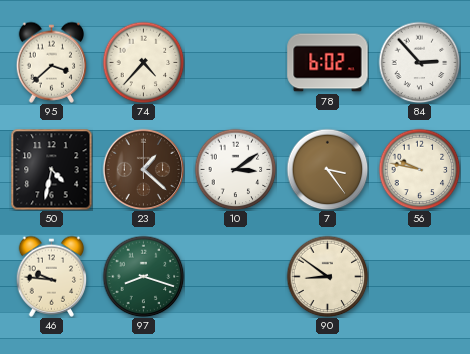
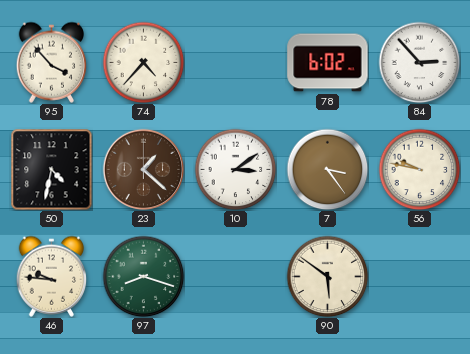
95: 3:38 -> 3:53
90: 8:51 -> 5:51
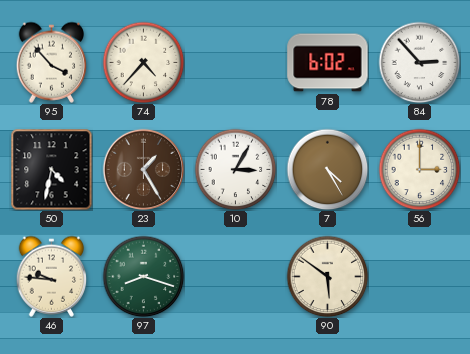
23: 1:22 -> 1:25
10: 3:09 -> 3:05
7: 3:24 -> 4:25
56: 9:47 -> 3:00
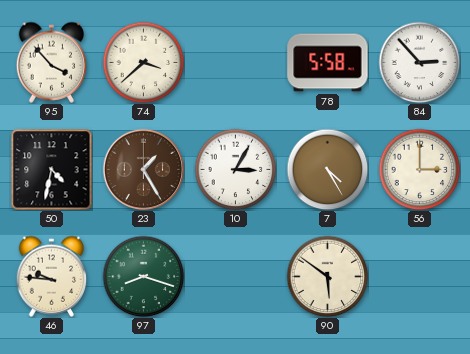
74: 4:37 -> 3:38
78: 6:02 -> 5:58
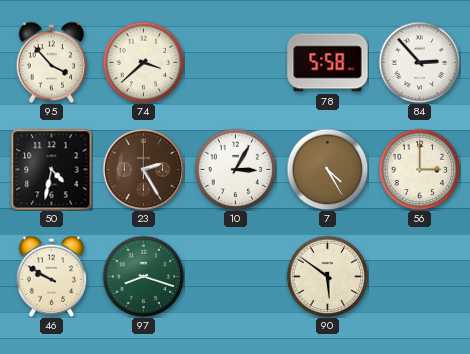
23: 1:25 -> 2:25
46: 9:46 -> 9:50
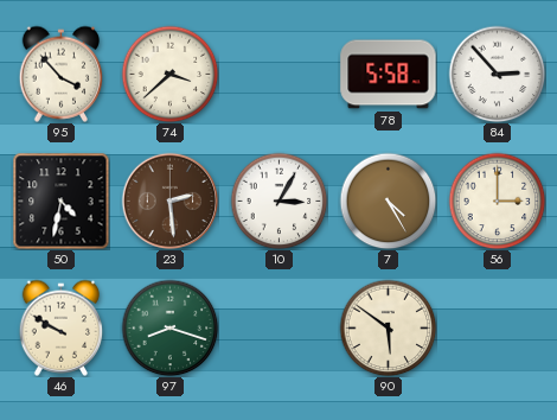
23: 2:25 -> 2:29
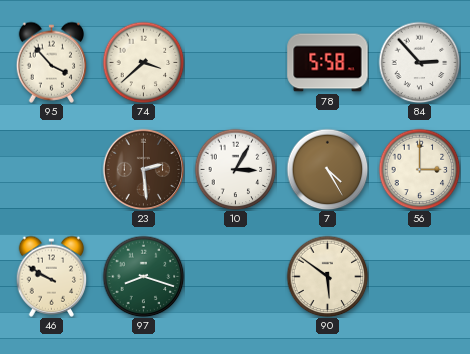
50: 4:32 -> none
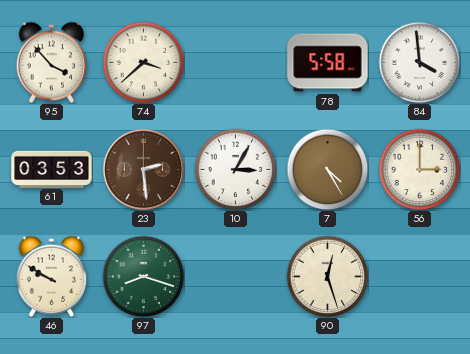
84: 2:53 -> 3:59
61: none -> 03:53
90: 5:51 -> 12:27
